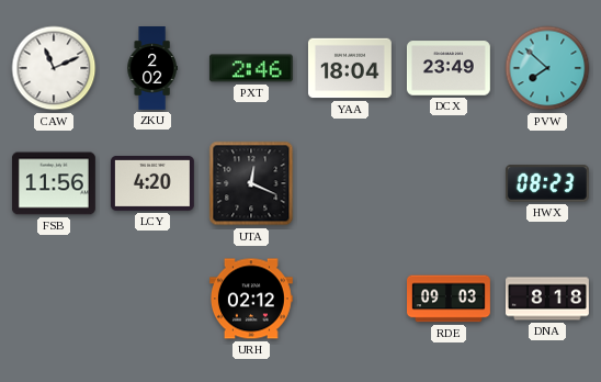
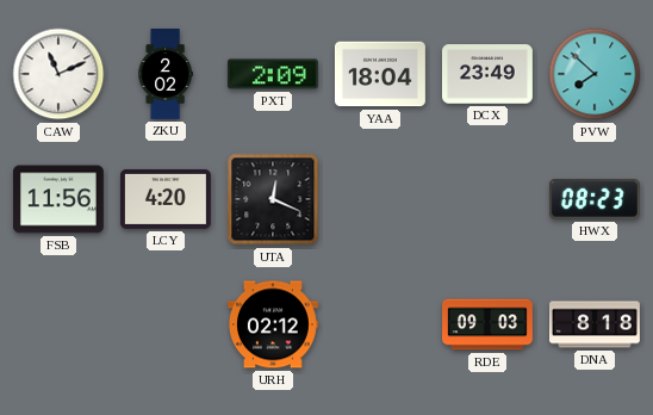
PXT: 2:46 -> 2:09
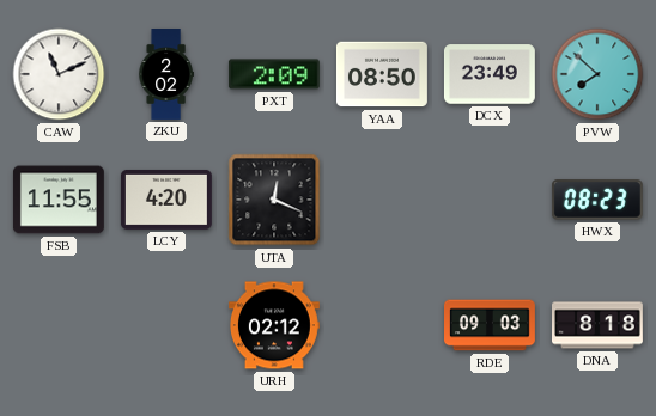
YAA: 18:04 -> 08:50
FSB: 11:56 -> 11:55
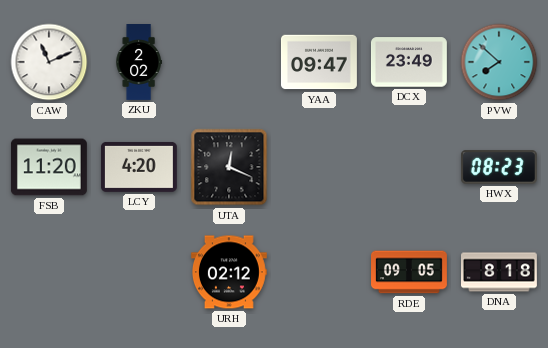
PXT: 2:09 -> none
YAA: 08:50 -> 09:47
FSB: 11:55 -> 11:20
RDE: 09:03 -> 09:05
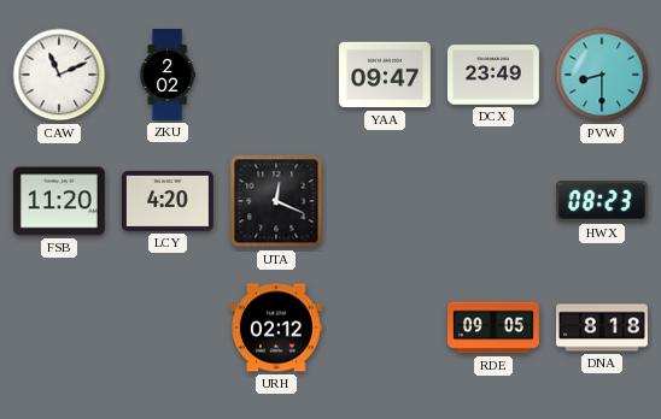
PVW: 7:52 -> 8:30
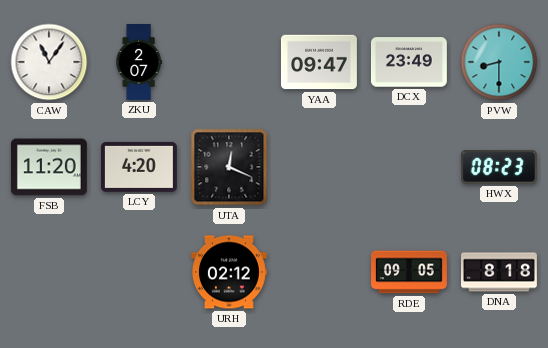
CAW: 11:11 -> 11:06
ZKU: 2:02 -> 2:07
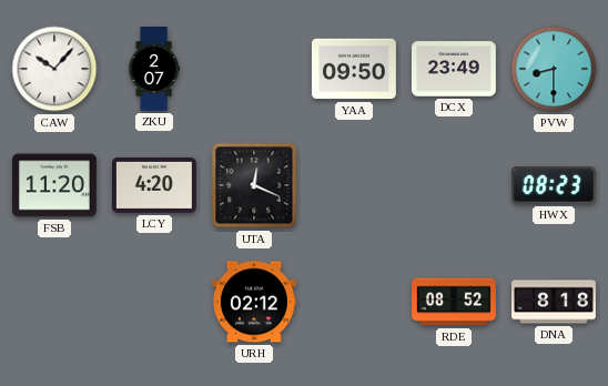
CAW: 11:06 -> 10:07
YAA: 09:47 -> 09:50
RDE: 09:05 -> 08:52
